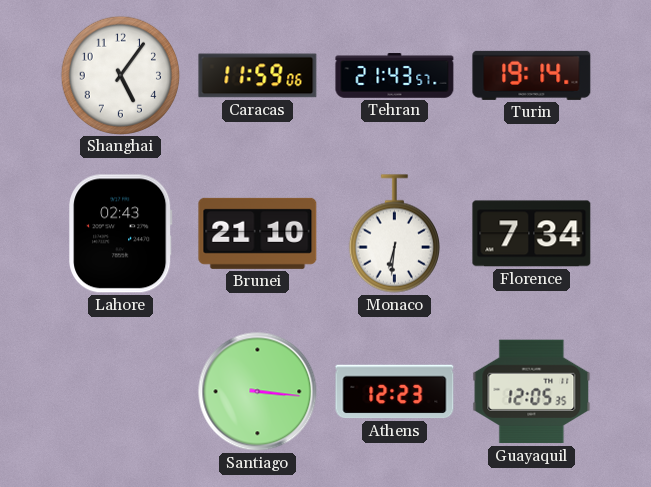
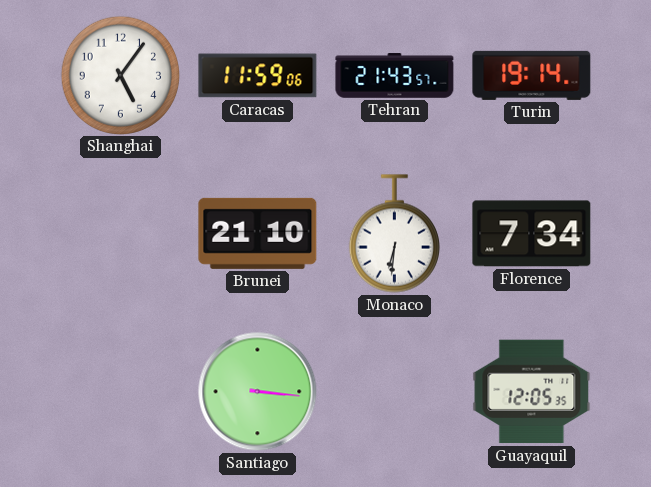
Lahore: 02:43 -> none
Athens: 12:23 -> none
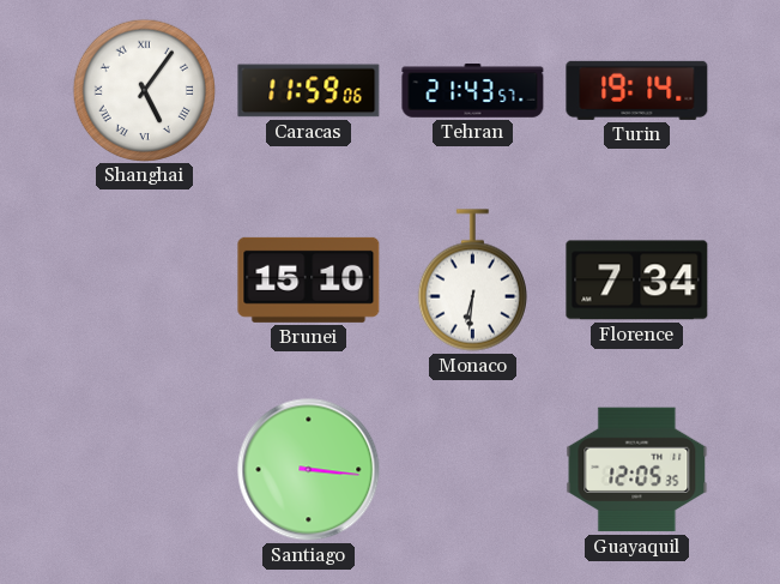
Shanghai numerals: Arabic -> Roman
Brunei: 21:10 -> 15:10
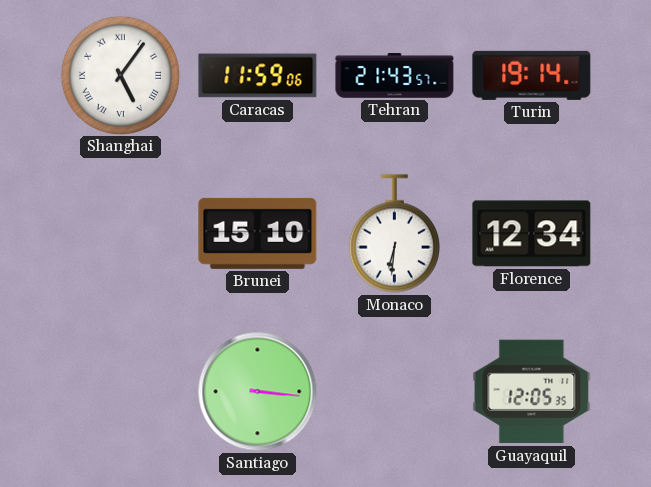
Florence: 7:34 -> 12:34
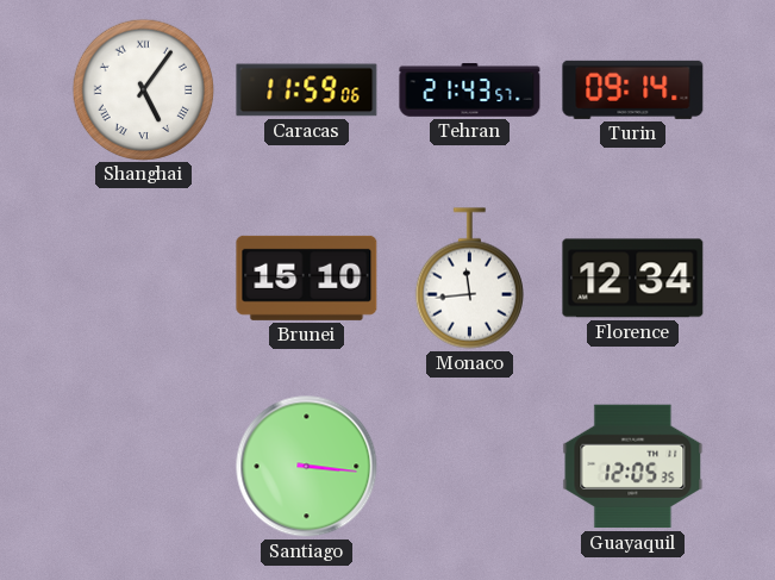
Turin: 19:14 -> 09:14
Monaco: 6:31 -> 11:44
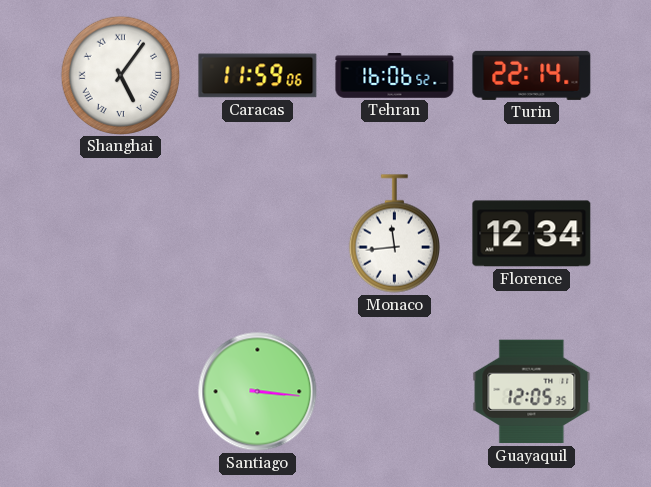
Tehran: 21:43 -> 16:06
Turin: 09:14 -> 22:14
Brunei: 15:10 -> none
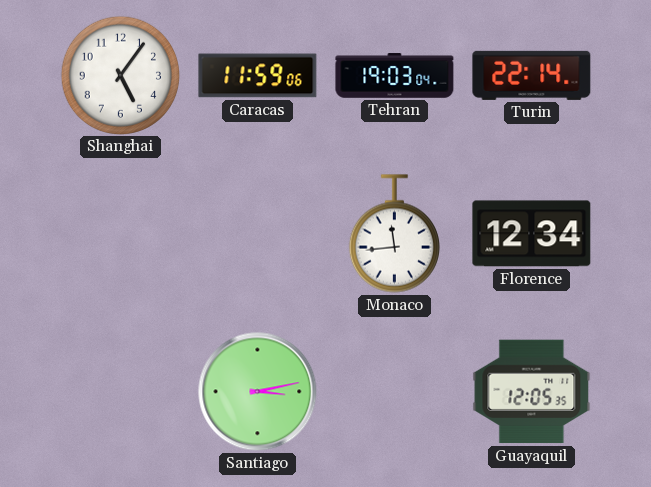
Shanghai numerals: Roman -> Arabic
Tehran: 16:06 -> 19:03
Santiago: 3:16 -> 3:13
